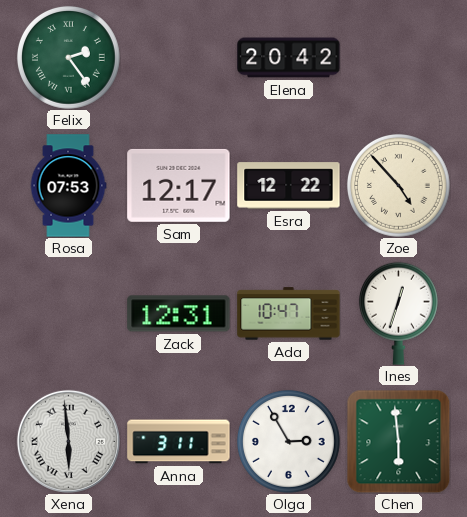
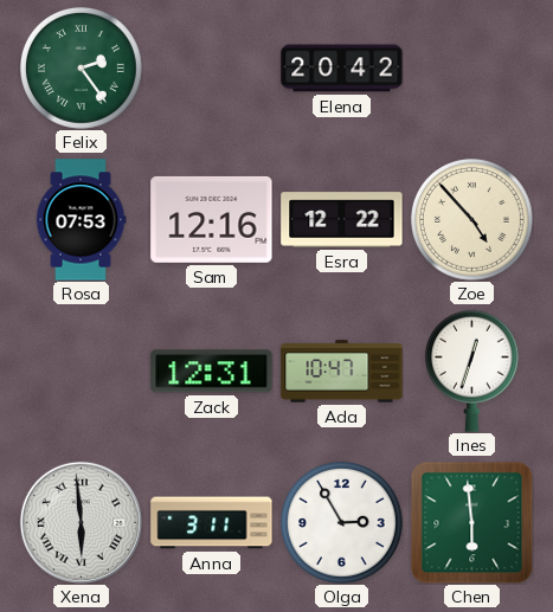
Sam: 12:17 -> 12:16
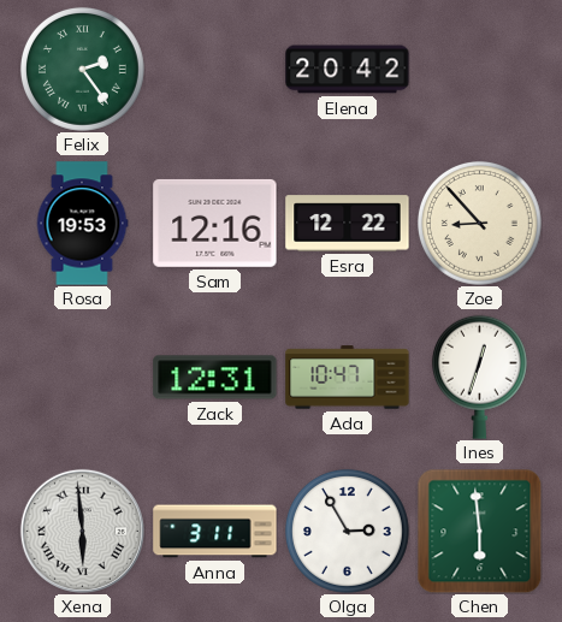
Rosa: 07:53 -> 19:53
Zoe: 4:53 -> 8:53
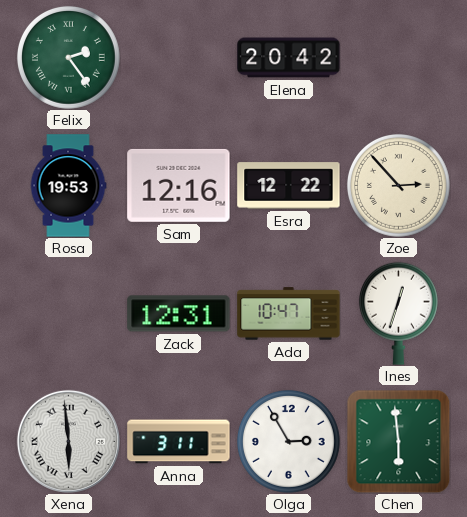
Zoe: 8:53 -> 2:53
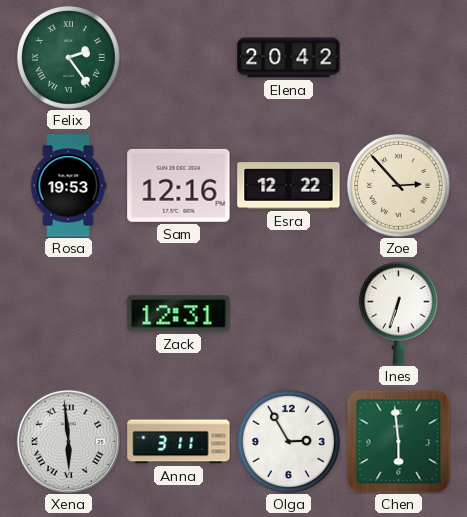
Ada: 10:47 -> none
Ines: 12:33 -> 6:33
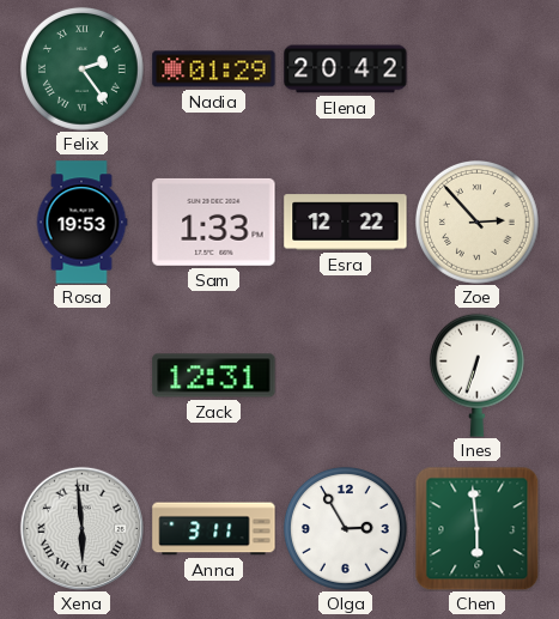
Nadia: none -> 01:29
Sam: 12:16 -> 1:33
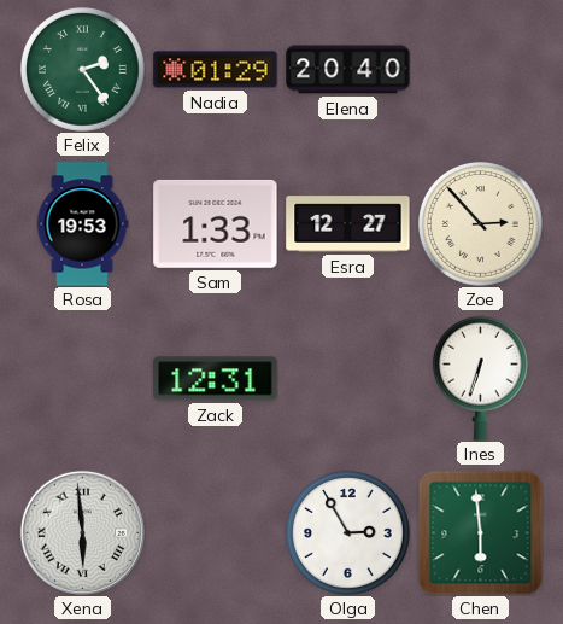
Elena: 20:42 -> 20:40
Esra: 12:22 -> 12:27
Anna: 3:11 -> none
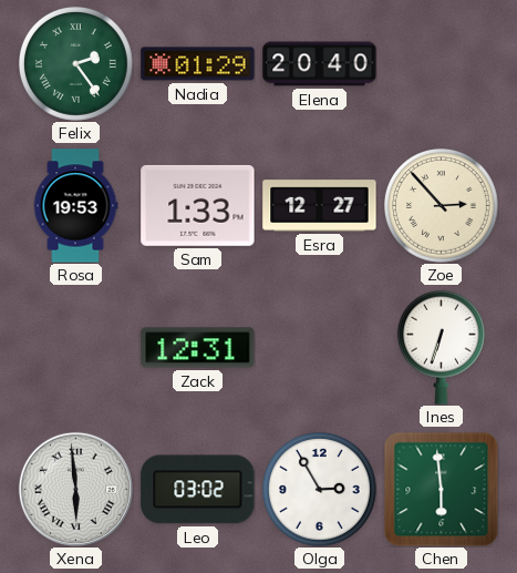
Leo: none -> 03:02
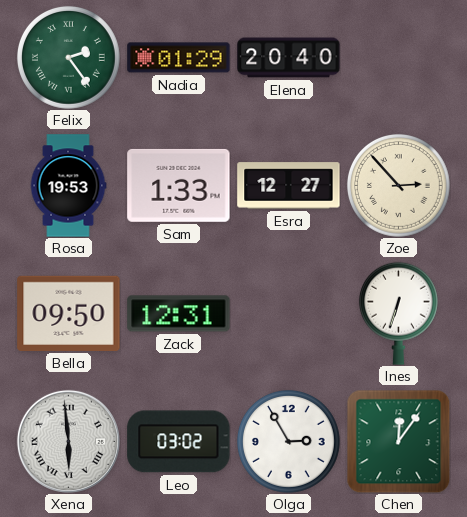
Bella: none -> 09:50
Chen: 5:59 -> 12:06
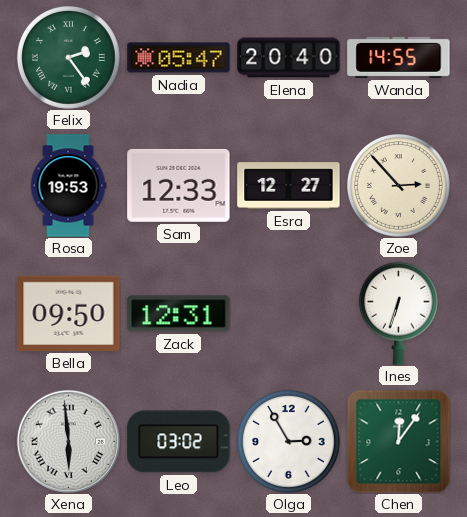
Nadia: 01:29 -> 05:47
Wanda: none -> 14:55
Sam: 1:33 -> 12:33
